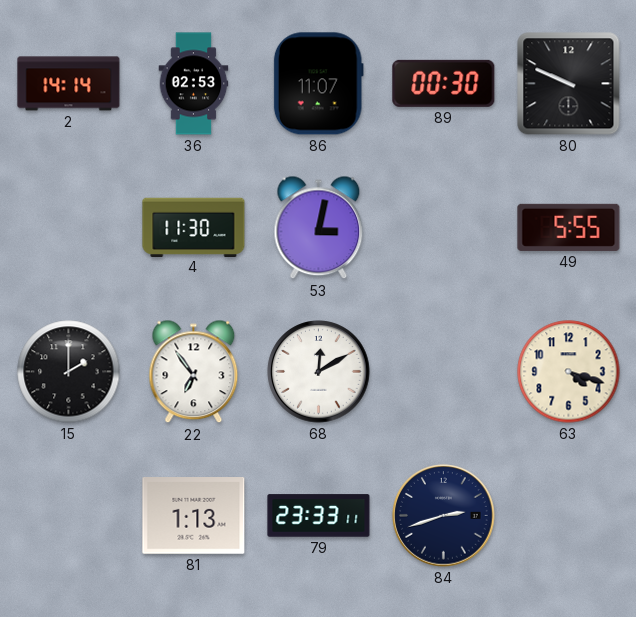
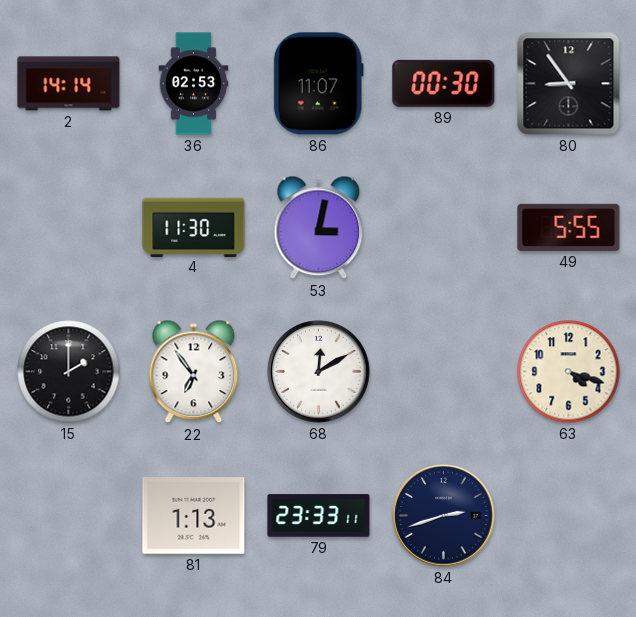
80: 9:49 -> 8:54
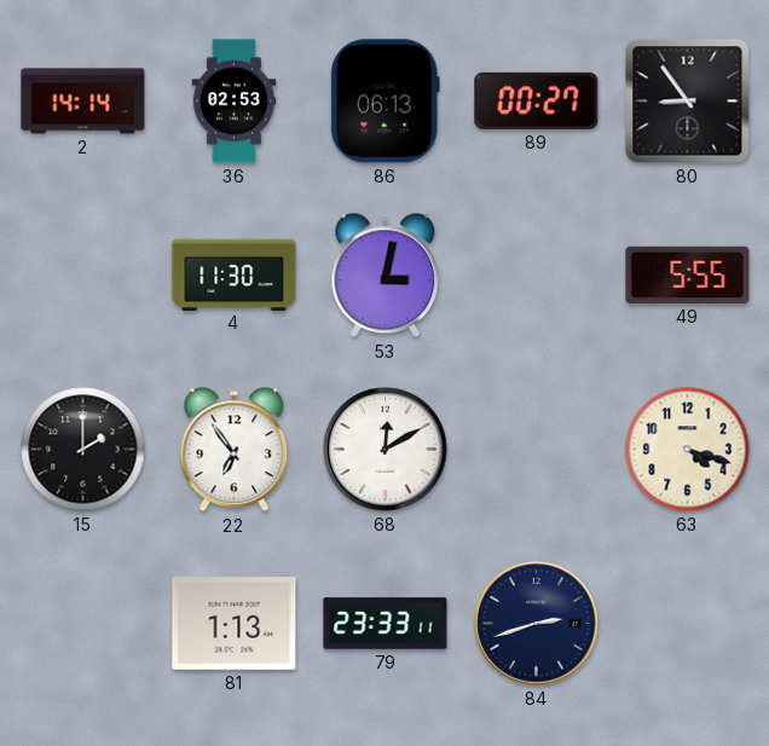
86: 11:07 -> 06:13
89: 00:30 -> 00:27
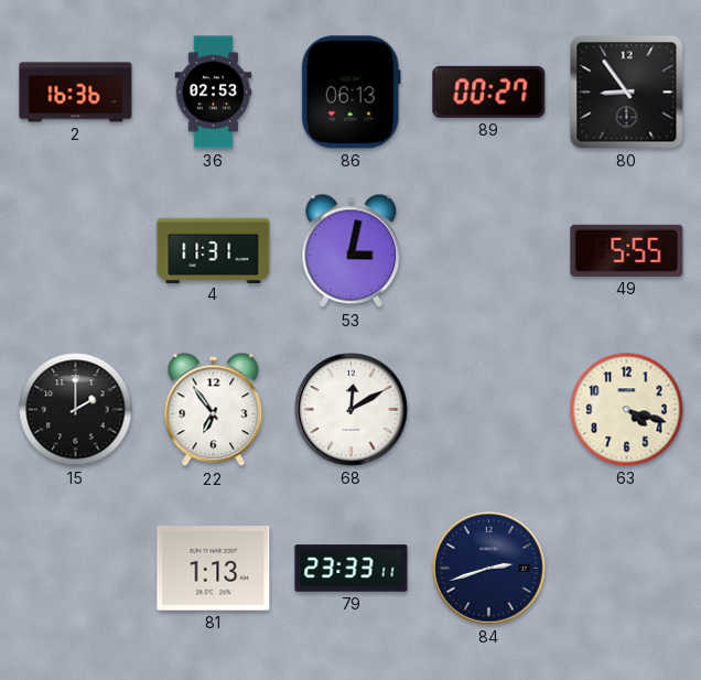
2: 14:14 -> 16:36
4: 11:30 -> 11:31
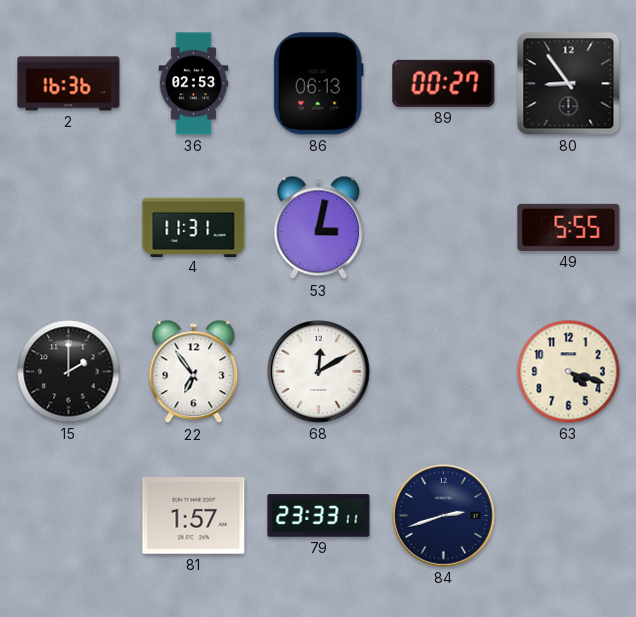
81: 1:13 -> 1:57
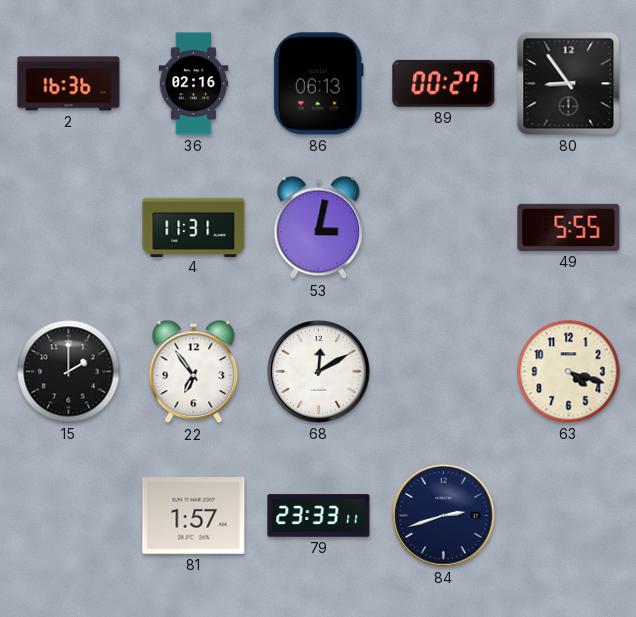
36: 02:53 -> 02:16
